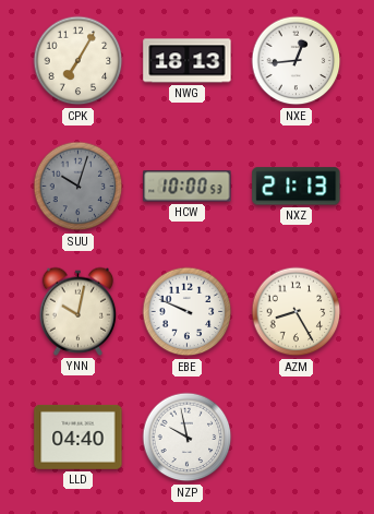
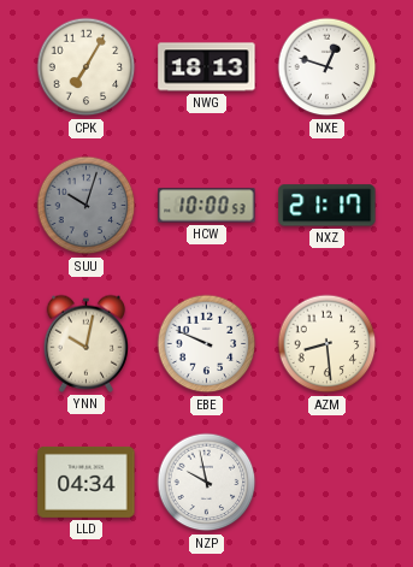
NXE: 12:44 -> 12:48
NXZ: 21:13 -> 21:17
AZM: 8:25 -> 8:29
LLD: 04:40 -> 04:34
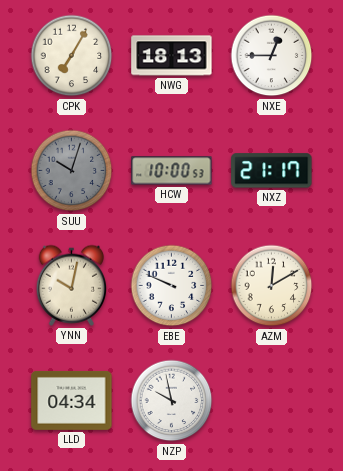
NXE: 12:48 -> 12:45
AZM: 8:29 -> 12:10
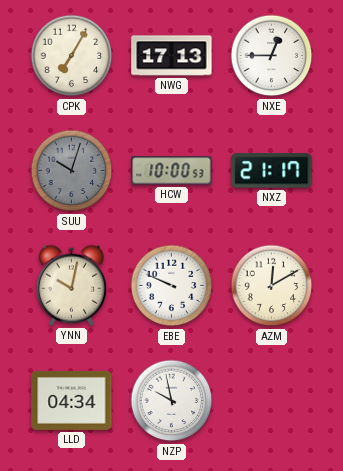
NWG: 18:13 -> 17:13
